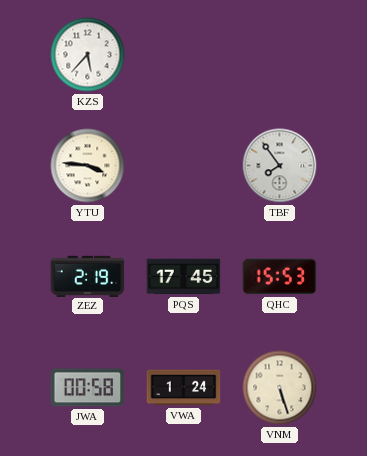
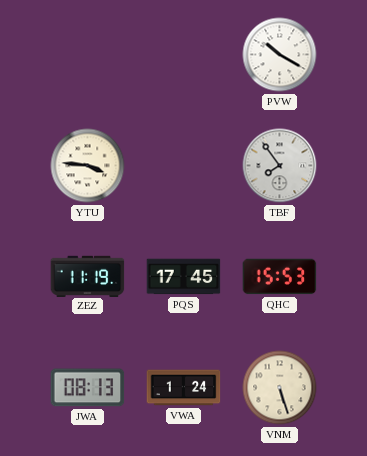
KZS: 5:37 -> none
PVW: none -> 10:20
ZEZ: 2:19 -> 11:19
JWA: 00:58 -> 08:13
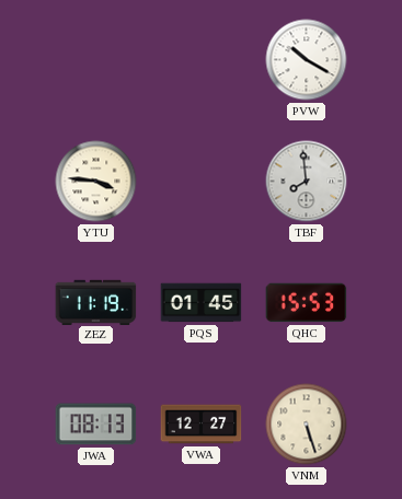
TBF: 7:54 -> 7:59
PQS: 17:45 -> 01:45
VWA: 1:24 -> 12:27
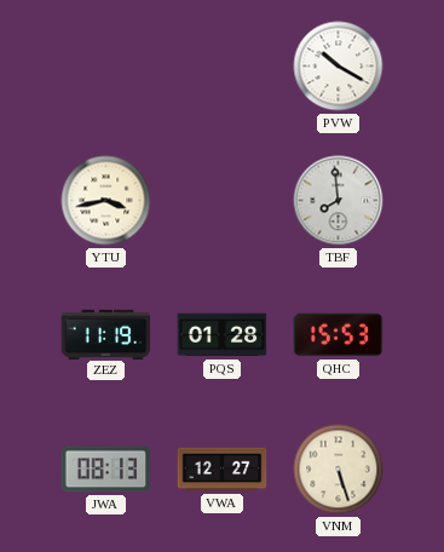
YTU: 3:46 -> 3:43
PQS: 01:45 -> 01:28
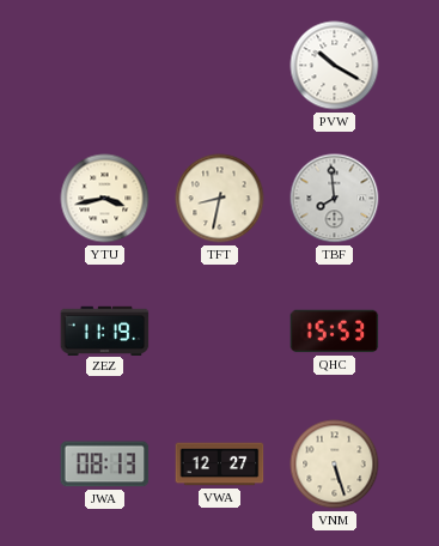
TFT: none -> 8:32
PQS: 01:28 -> none
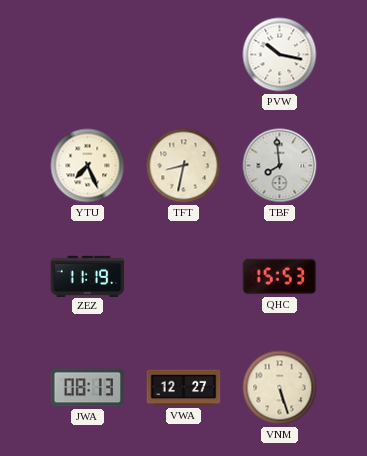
PVW: 10:20 -> 10:17
YTU: 3:43 -> 7:26
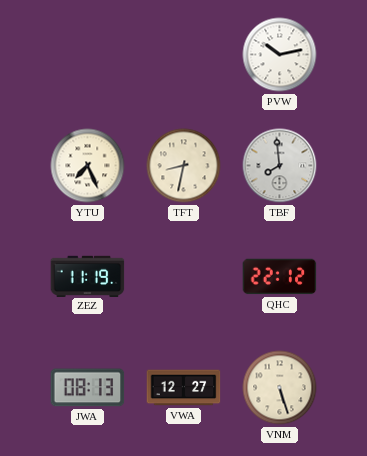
PVW: 10:17 -> 10:13
QHC: 15:53 -> 22:12
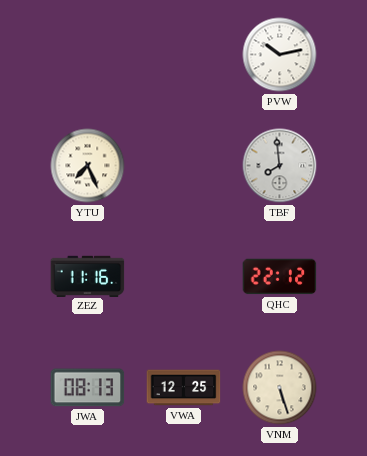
TFT: 8:32 -> none
ZEZ: 11:19 -> 11:16
VWA: 12:27 -> 12:25
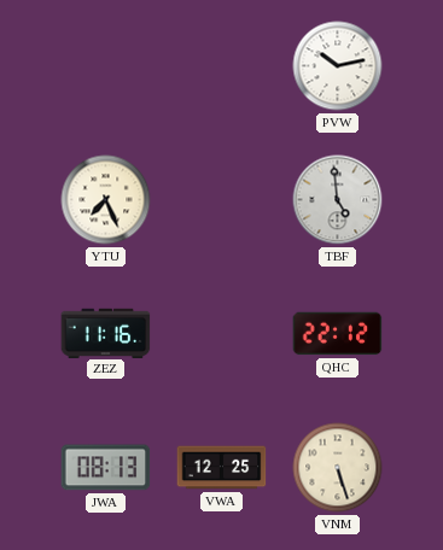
TBF: 7:59 -> 4:59
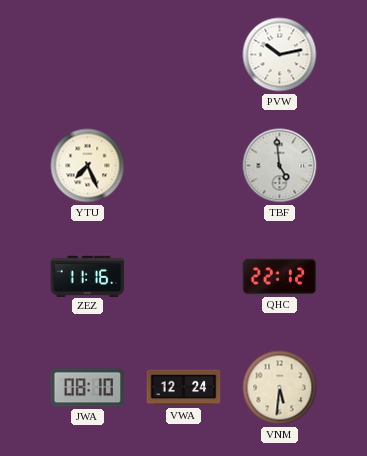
JWA: 08:13 -> 08:10
VWA: 12:25 -> 12:24
VNM: 5:27 -> 5:31
